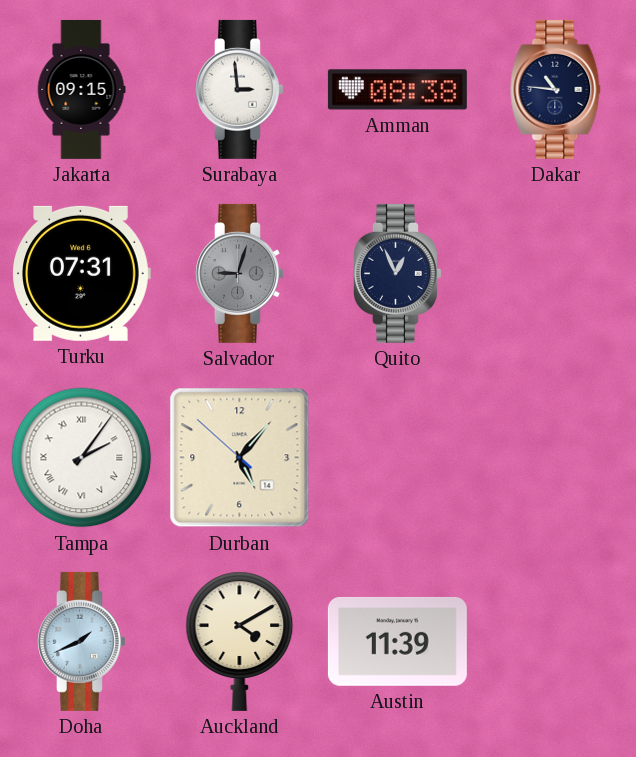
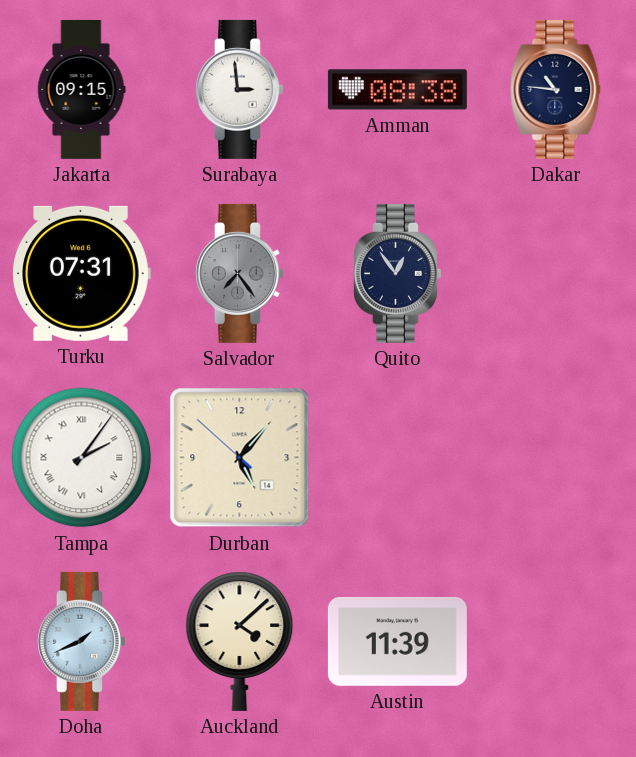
Salvador: 9:03 -> 7:24
Quito: 12:56 -> 12:54
Auckland: 4:10 -> 4:08
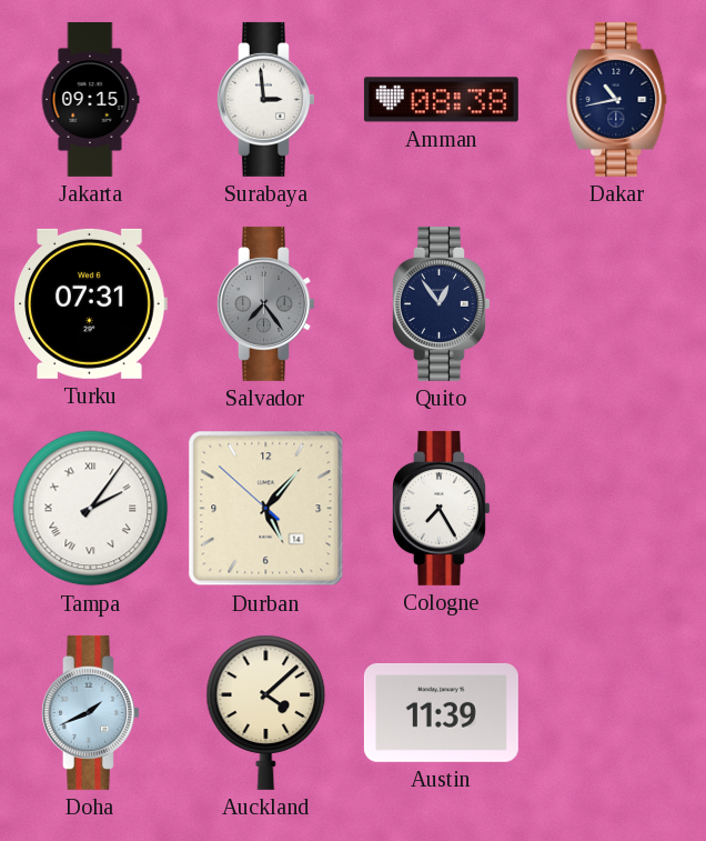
Dakar: 10:46 -> 10:43
Cologne: none -> 7:25
